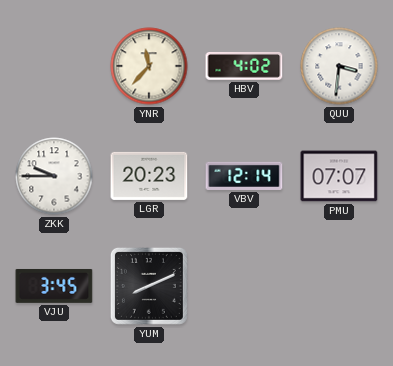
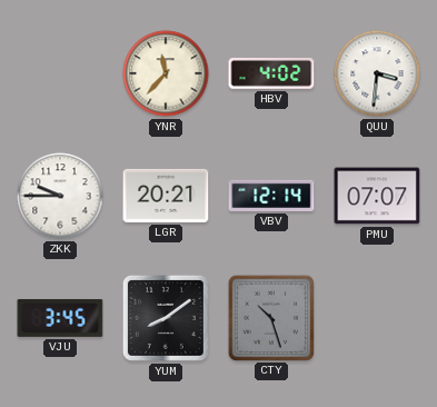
LGR: 20:23 -> 20:21
YUM: 8:11 -> 8:09
CTY: none -> 10:27
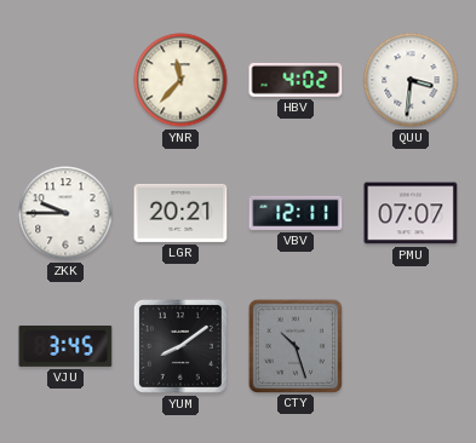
VBV: 12:14 -> 12:11
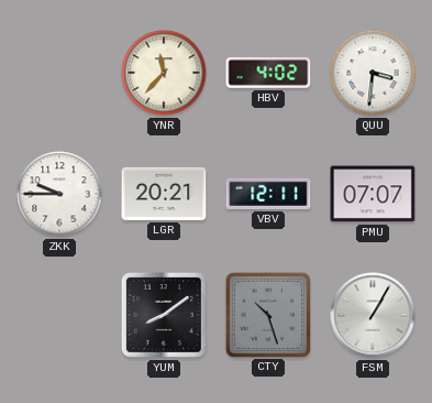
VJU: 3:45 -> none
FSM: none -> 1:05
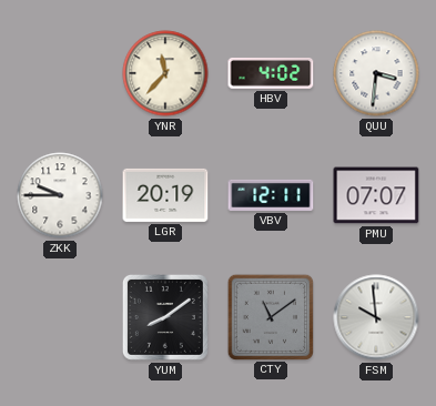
LGR: 20:21 -> 20:19
CTY: 10:27 -> 11:09
FSM: 1:05 -> 9:59
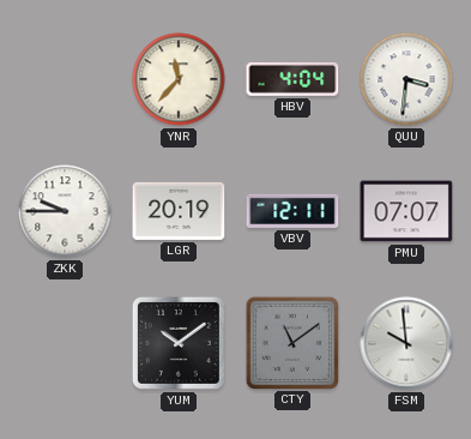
HBV: 4:02 -> 4:04
YUM: 8:09 -> 10:09
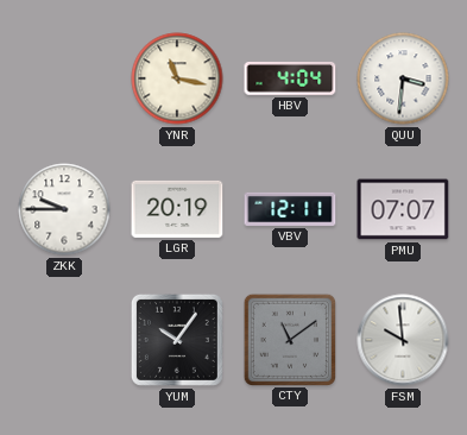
YNR: 11:37 -> 11:17
YUM: 10:09 -> 10:06
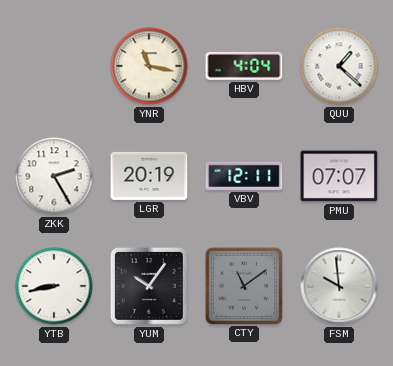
QUU: 3:31 -> 1:22
ZKK: 9:45 -> 2:25
YTB: none -> 8:43
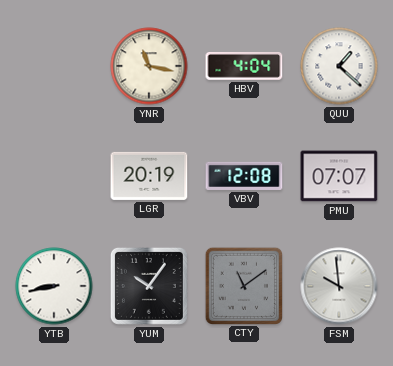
ZKK: 2:25 -> none
VBV: 12:11 -> 12:08
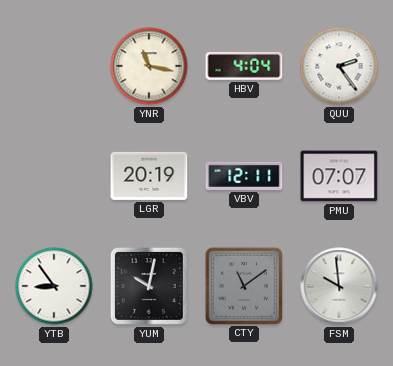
QUU: 1:22 -> 2:24
VBV: 12:08 -> 12:11
YTB: 8:43 -> 8:54
YUM: 10:06 -> 10:02
